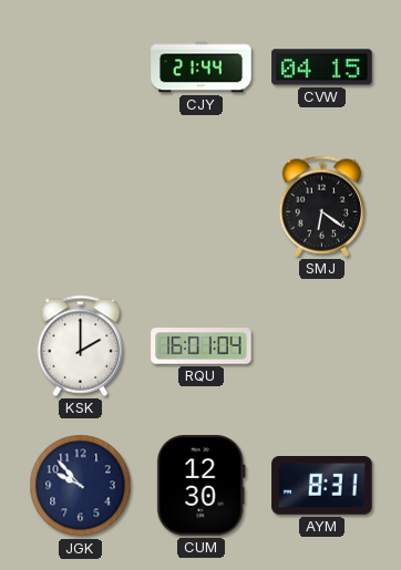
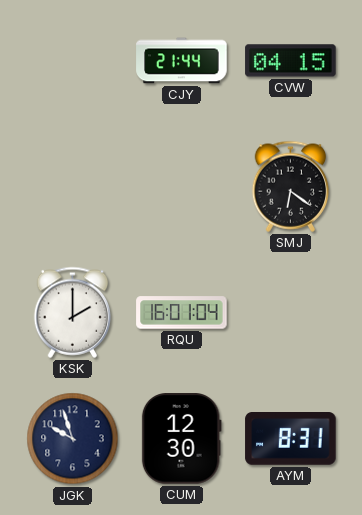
JGK: 9:53 -> 9:57
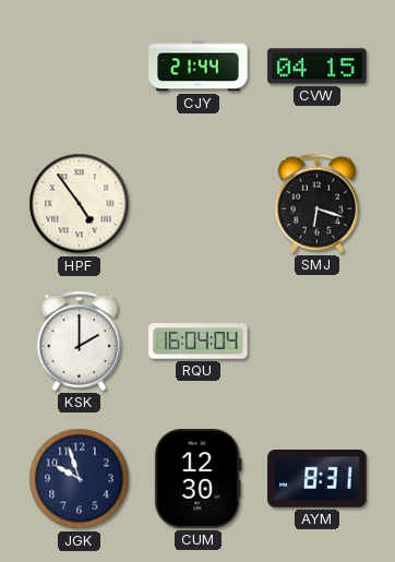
HPF: none -> 4:54
SMJ: 6:21 -> 6:18
RQU: 16:01 -> 16:04
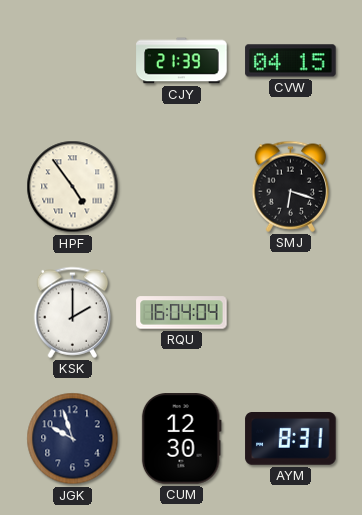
CJY: 21:44 -> 21:39
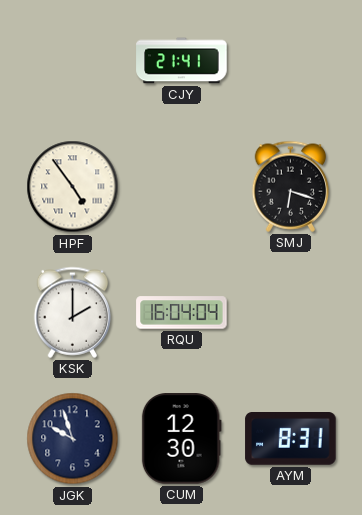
CJY: 21:39 -> 21:41
CVW: 04:15 -> none
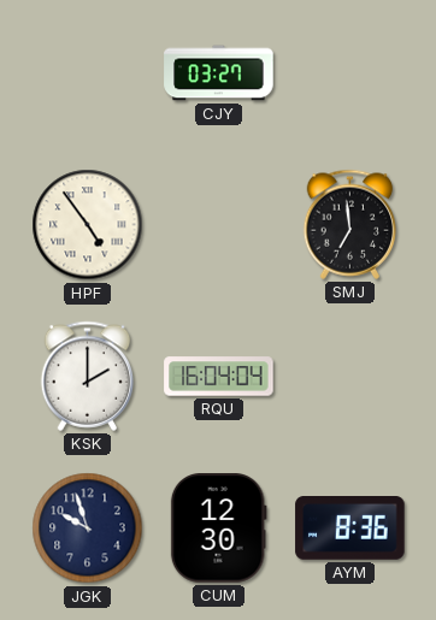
CJY: 21:41 -> 03:27
SMJ: 6:18 -> 6:59
AYM: 8:31 -> 8:36
